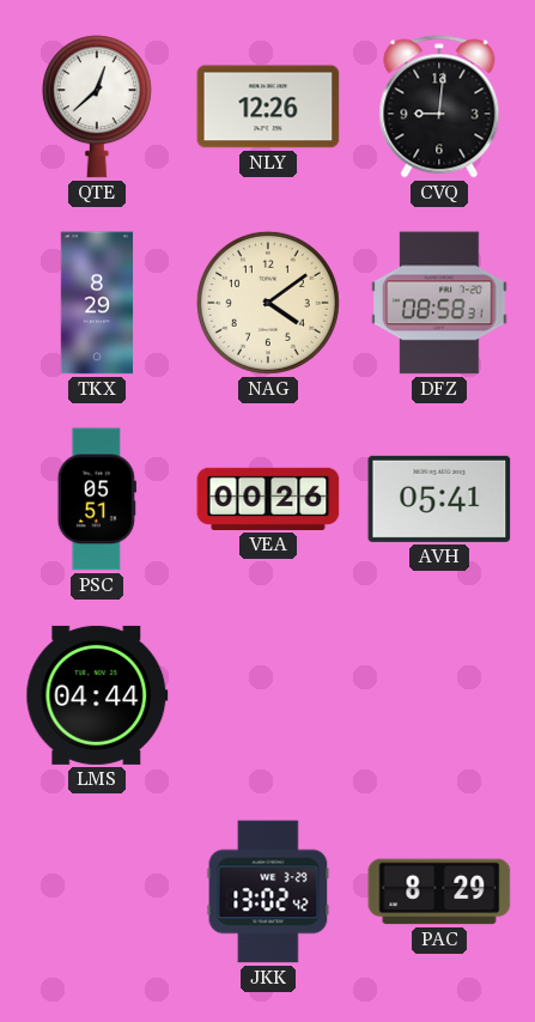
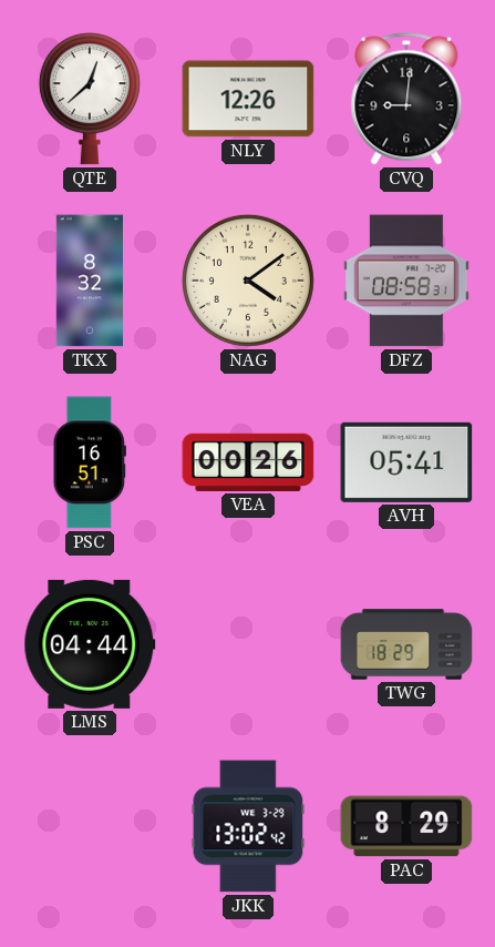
TKX: 8:29 -> 8:32
PSC: 05:51 -> 16:51
TWG: none -> 18:29
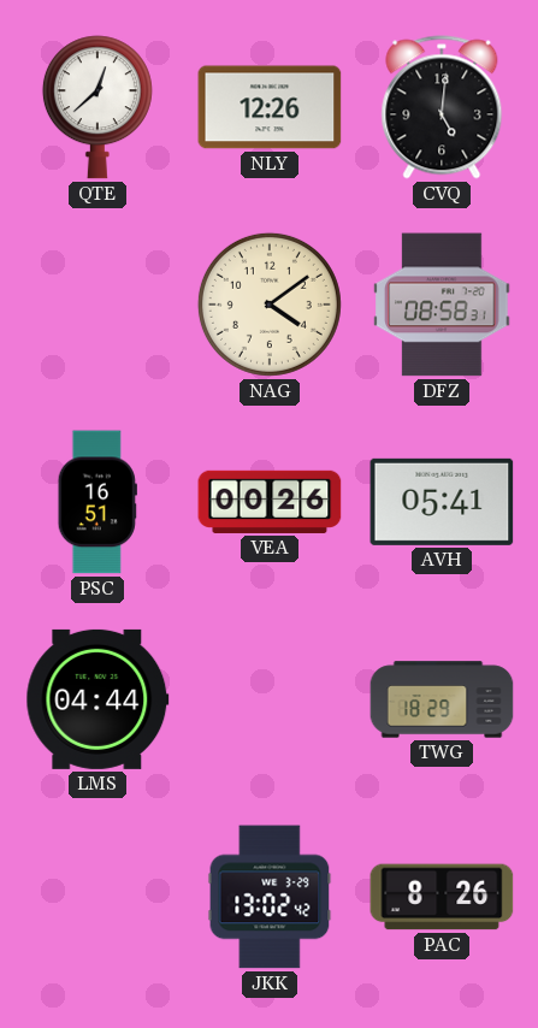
CVQ: 9:01 -> 5:01
TKX: 8:32 -> none
PAC: 8:29 -> 8:26
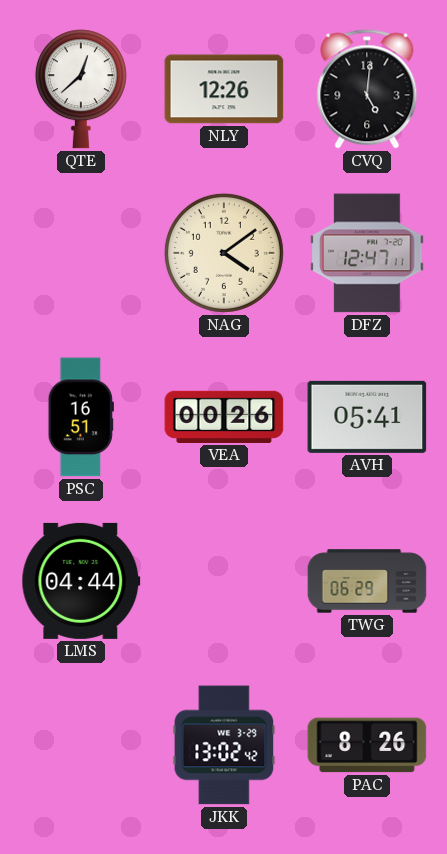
DFZ: 08:58 -> 12:47
TWG: 18:29 -> 06:29
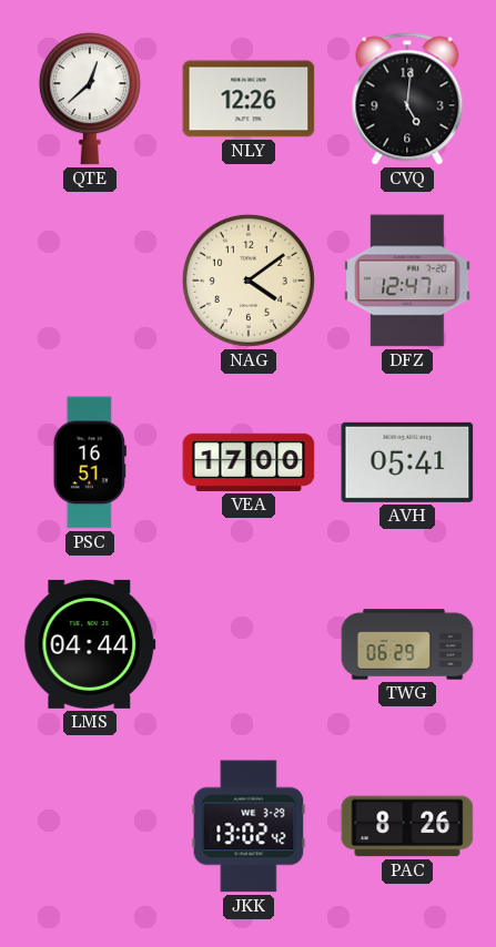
VEA: 00:26 -> 17:00
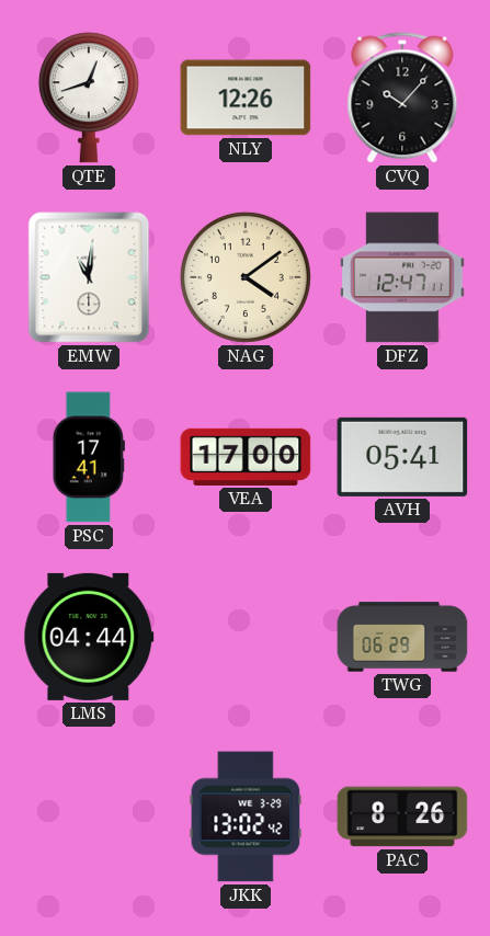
QTE: 12:38 -> 12:42
CVQ: 5:01 -> 10:07
EMW: none -> 11:01
PSC: 16:51 -> 17:41
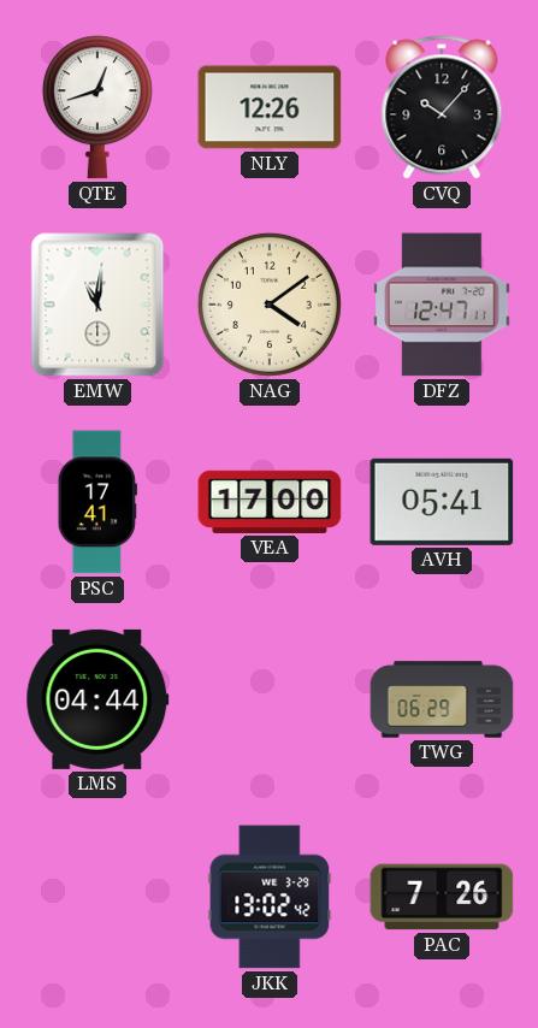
PAC: 8:26 -> 7:26
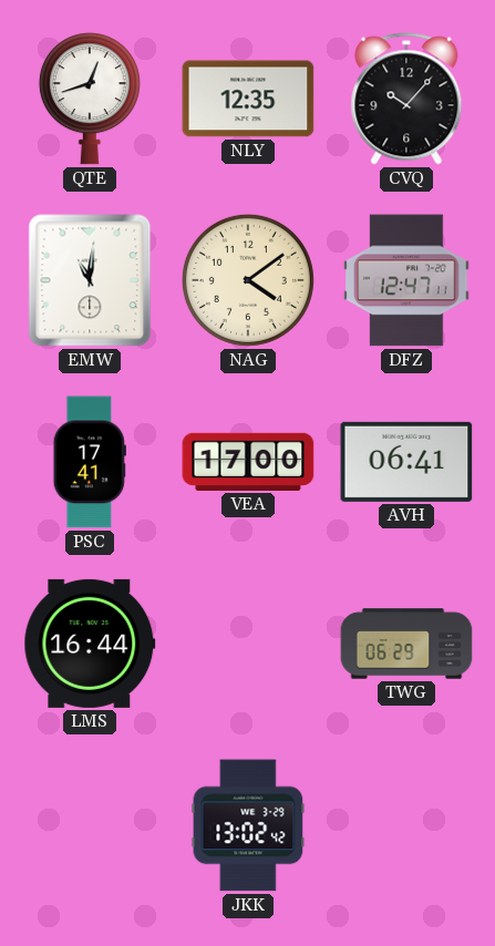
NLY: 12:26 -> 12:35
AVH: 05:41 -> 06:41
LMS: 04:44 -> 16:44
PAC: 7:26 -> none
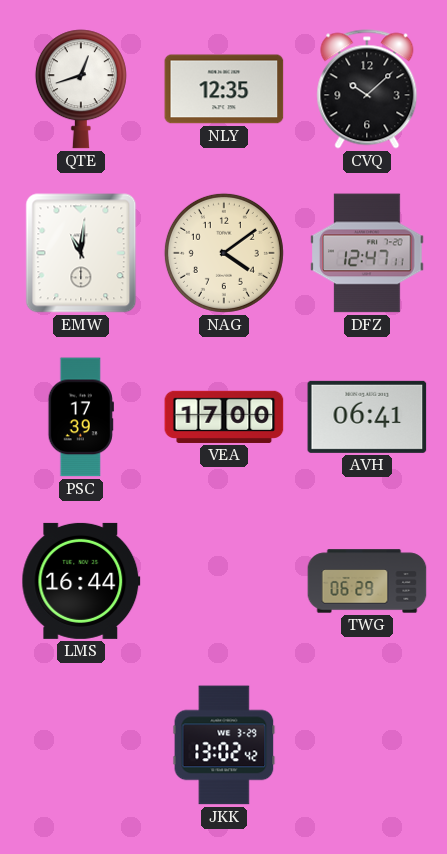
CVQ: 10:07 -> 10:08
PSC: 17:41 -> 17:39
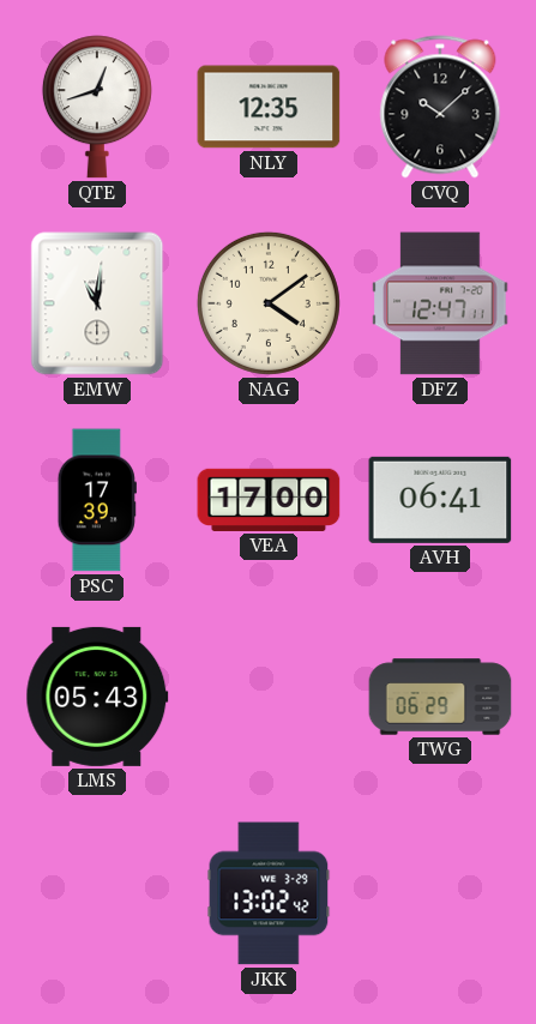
LMS: 16:44 -> 05:43
